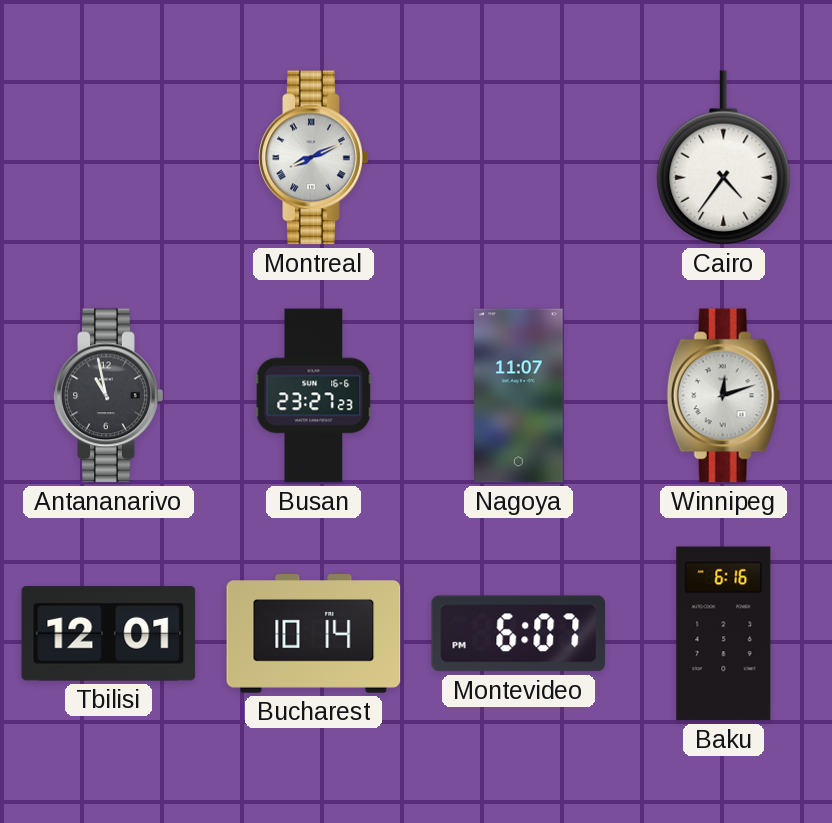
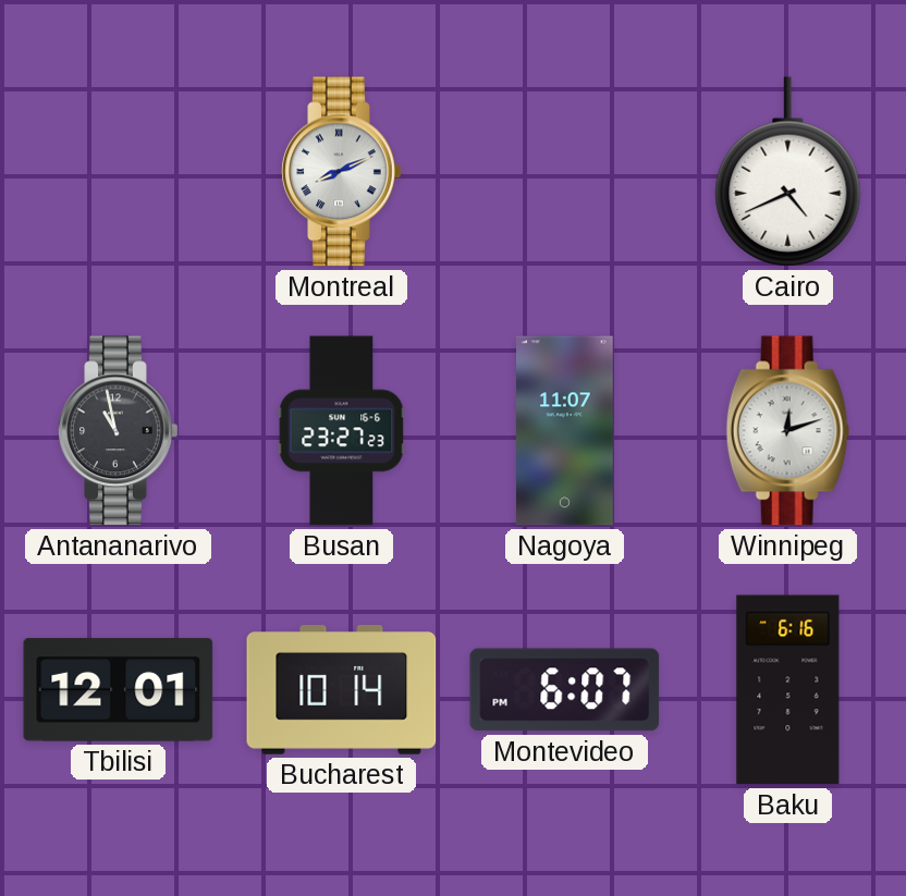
Cairo: 4:36 -> 4:41
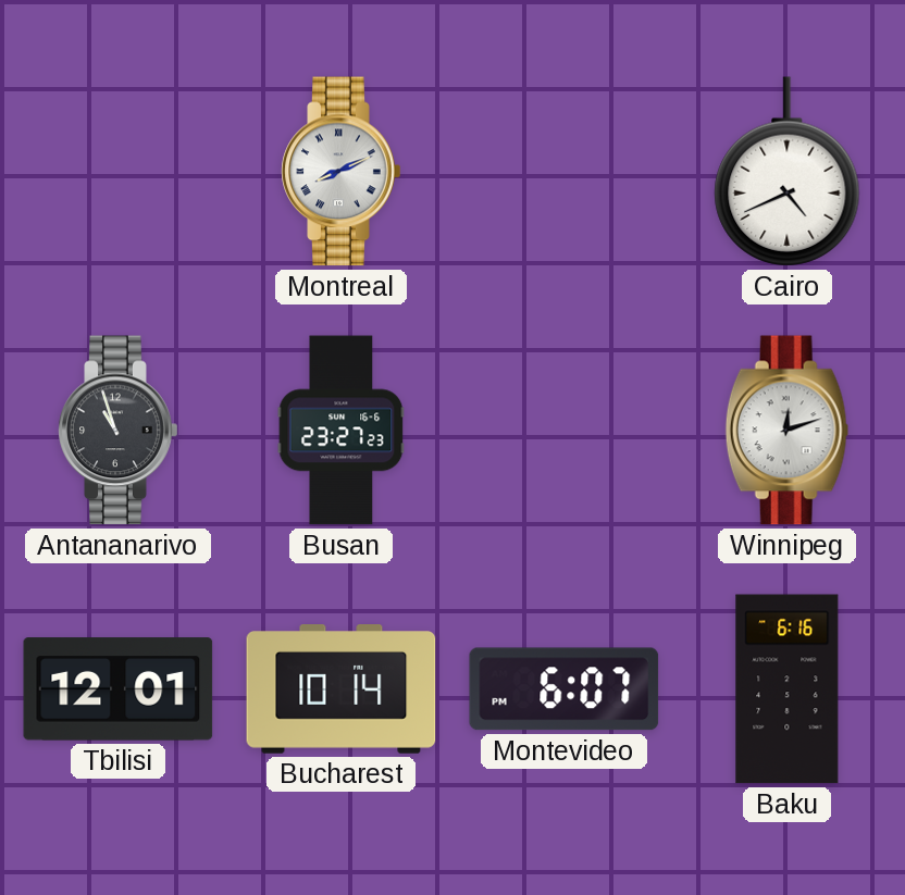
Antananarivo: 10:58 -> 10:57
Nagoya: 11:07 -> none
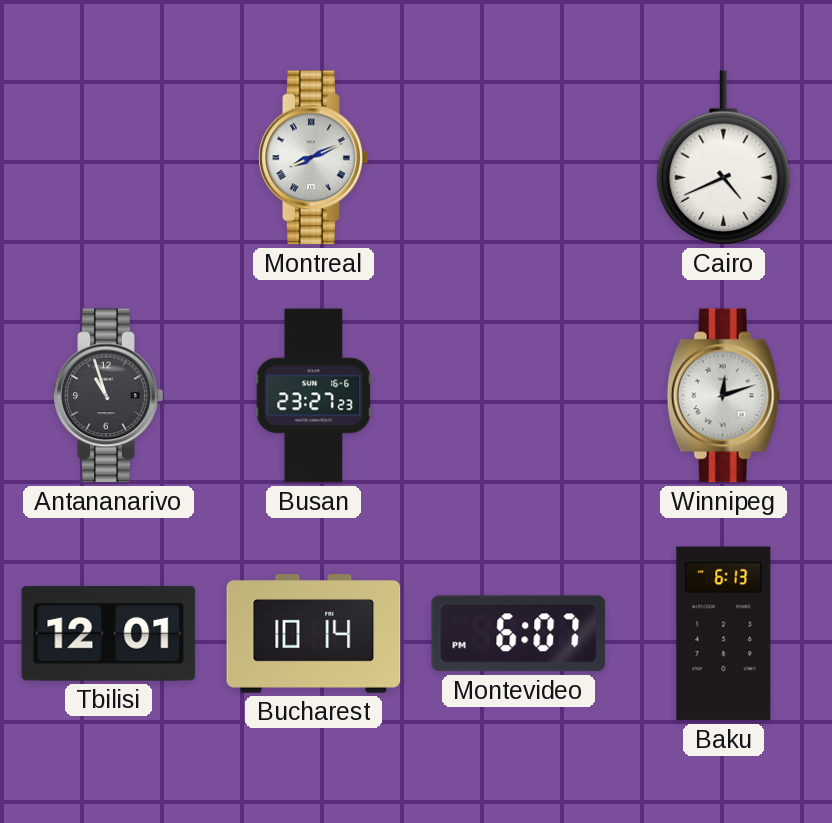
Baku: 6:16 -> 6:13
